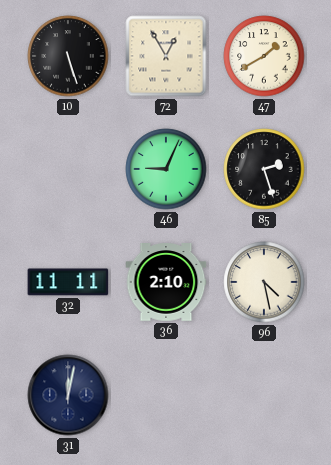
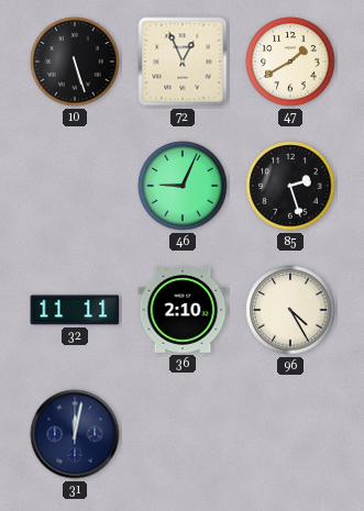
72: 12:55 -> 12:56
96: 4:28 -> 4:25
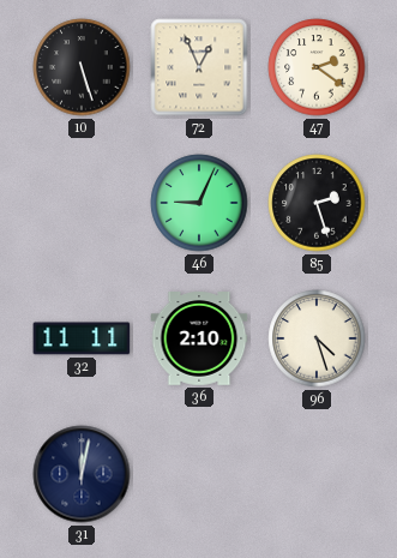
47: 1:40 -> 2:21
96: 4:25 -> 4:27
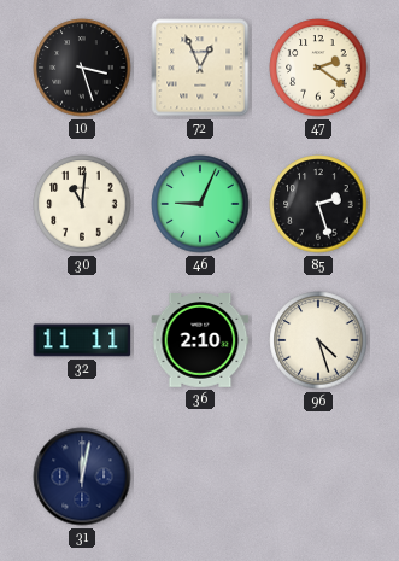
10: 5:27 -> 3:27
30: none -> 11:01
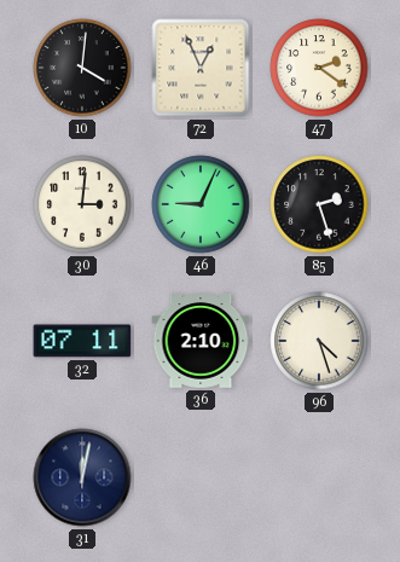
10: 3:27 -> 4:01
30: 11:01 -> 3:01
32: 11:11 -> 07:11
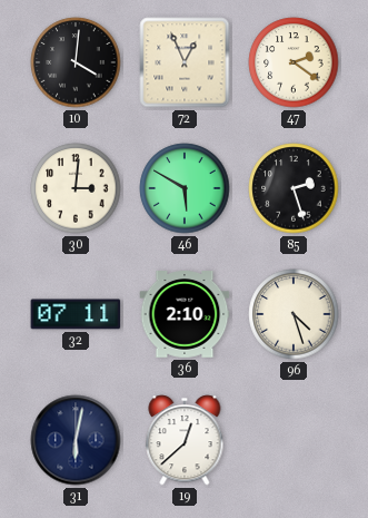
46: 9:04 -> 5:50
31: 12:02 -> 6:02
19: none -> 12:38
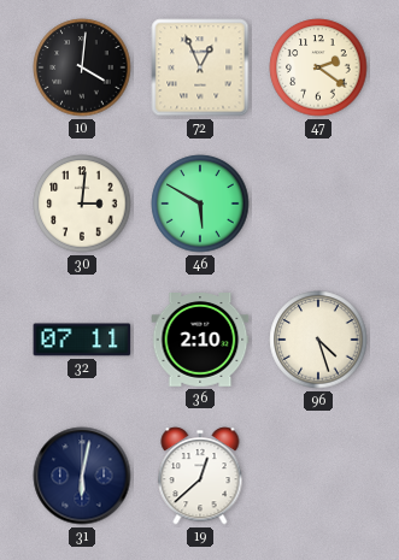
85: 2:27 -> none
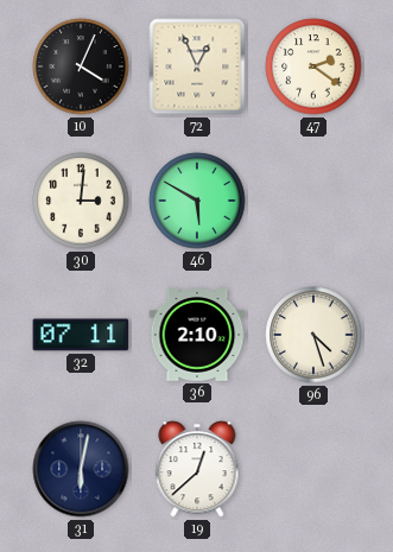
10: 4:01 -> 4:04
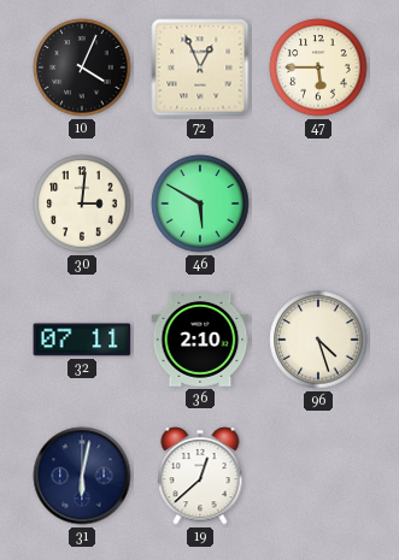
47: 2:21 -> 5:45
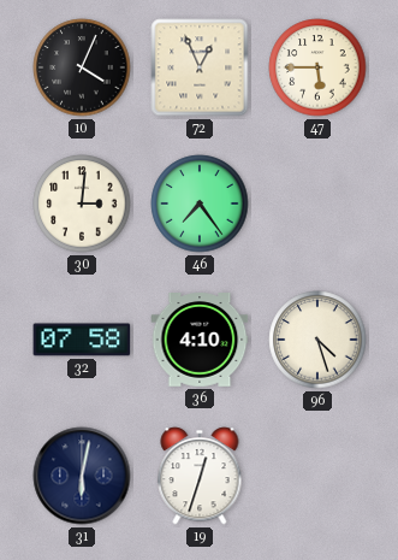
46: 5:50 -> 7:24
32: 07:11 -> 07:58
36: 2:10 -> 4:10
19: 12:38 -> 12:33
